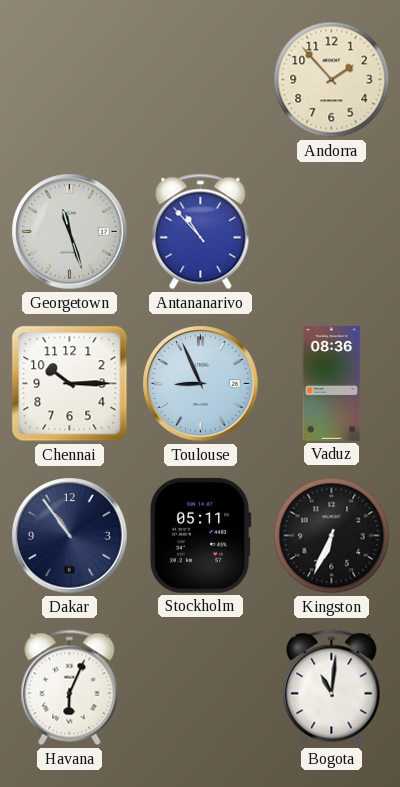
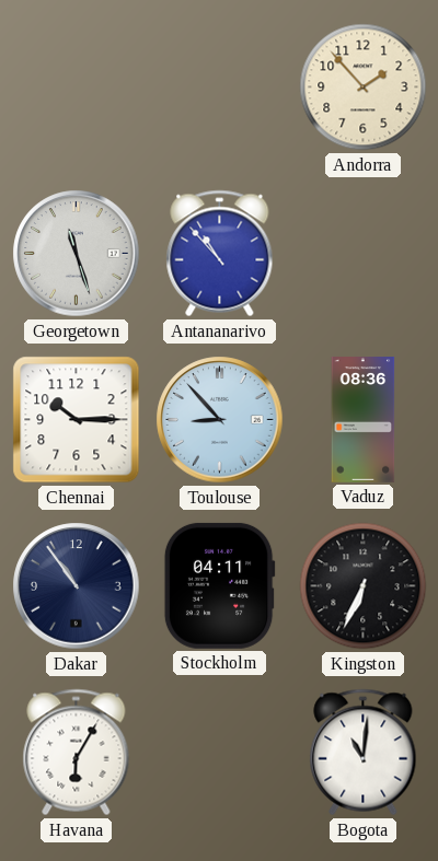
Toulouse: 8:56 -> 8:53
Stockholm: 05:11 -> 04:11
Havana: 6:04 -> 6:05
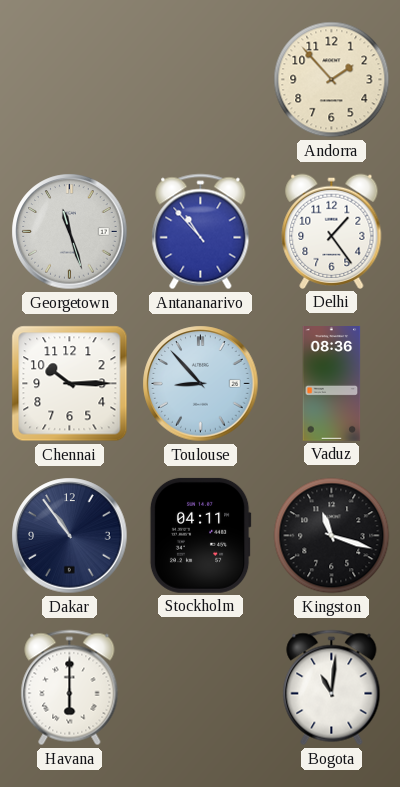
Delhi: none -> 1:24
Kingston: 6:34 -> 11:18
Havana: 6:05 -> 6:00
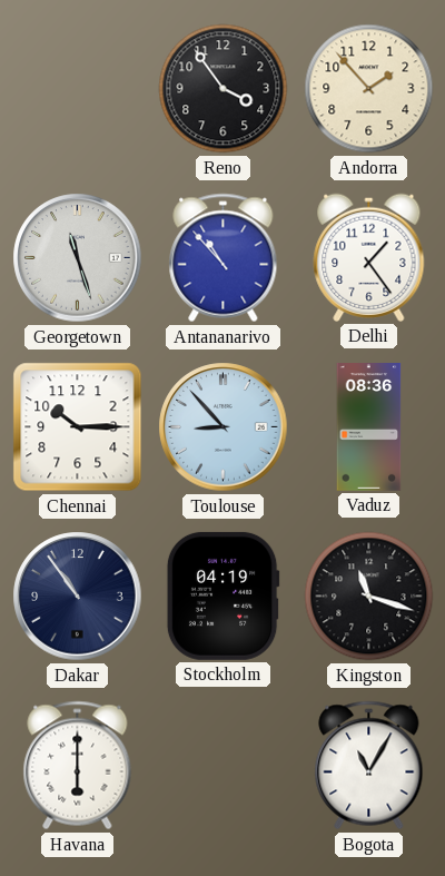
Reno: none -> 3:54
Stockholm: 04:11 -> 04:19
Bogota: 11:01 -> 11:05
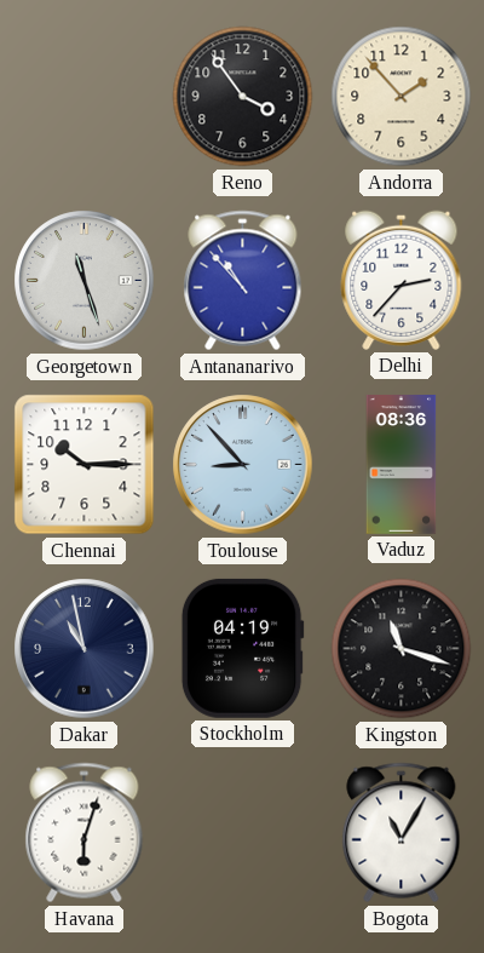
Delhi: 1:24 -> 2:37
Dakar: 10:54 -> 10:58
Havana: 6:00 -> 6:03
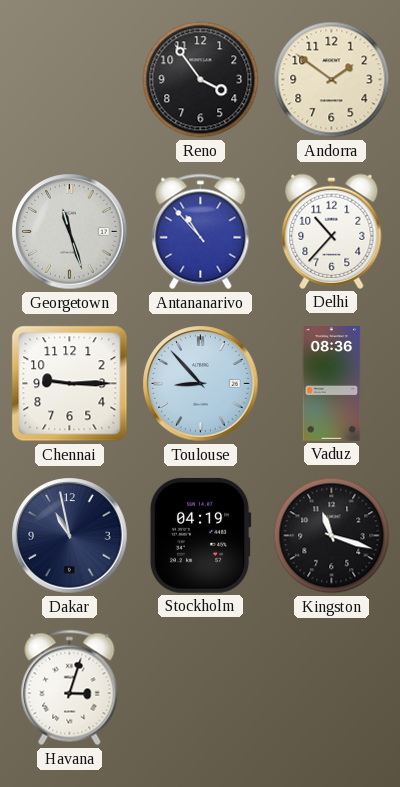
Andorra: 1:53 -> 1:51
Delhi: 2:37 -> 10:37
Chennai: 10:15 -> 9:15
Havana: 6:03 -> 3:03
Bogota: 11:05 -> none
